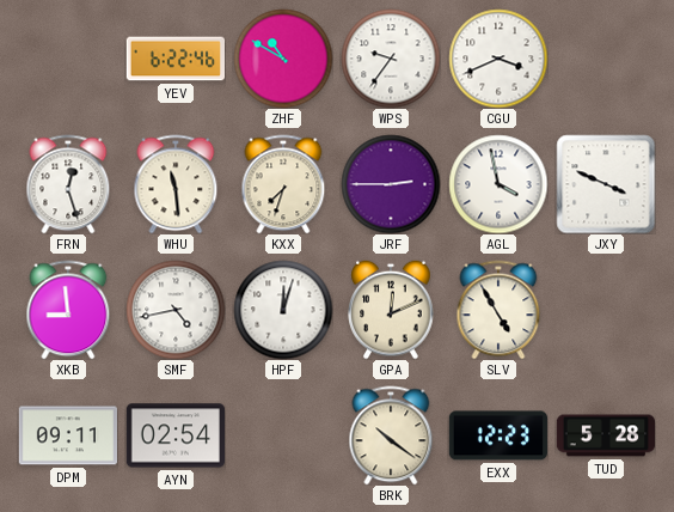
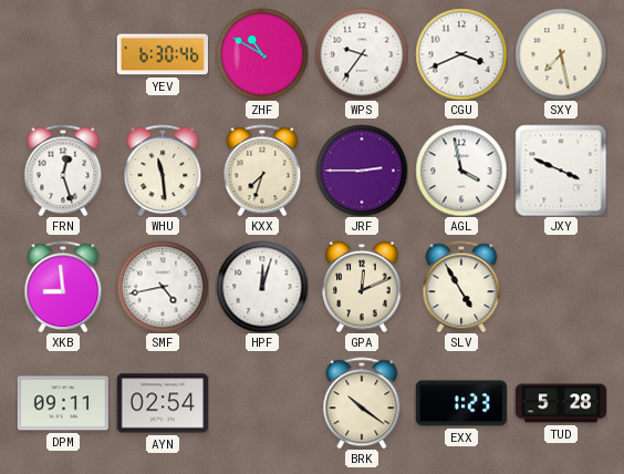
YEV: 6:22 -> 6:30
SXY: none -> 7:28
EXX: 12:23 -> 1:23
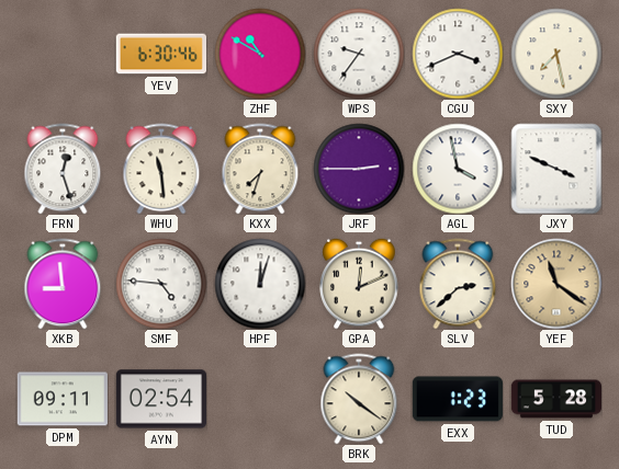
SMF: 4:43 -> 4:46
SLV: 4:55 -> 2:38
YEF: none -> 11:21
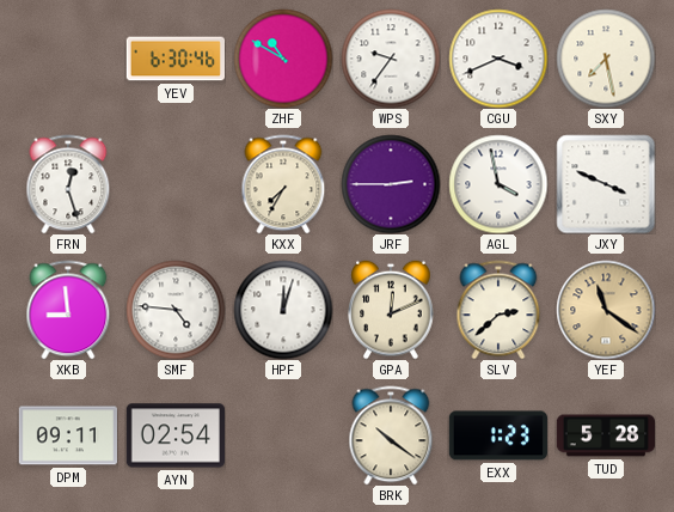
WHU: 11:29 -> none
KXX: 7:33 -> 7:35
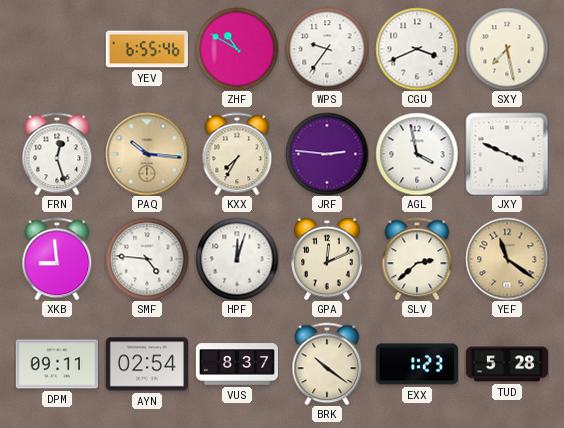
YEV: 6:30 -> 6:55
PAQ: none -> 10:16
JRF: 2:45 -> 2:46
VUS: none -> 8:37
